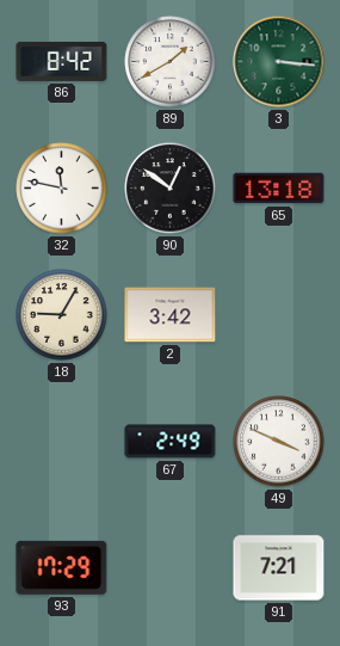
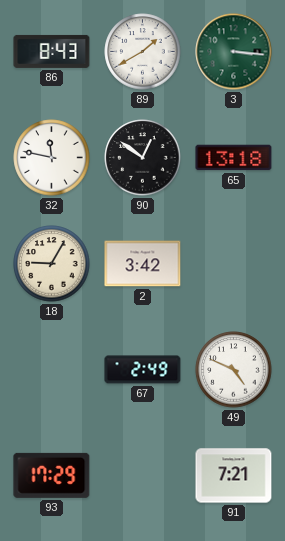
86: 8:42 -> 8:43
49: 3:49 -> 4:49
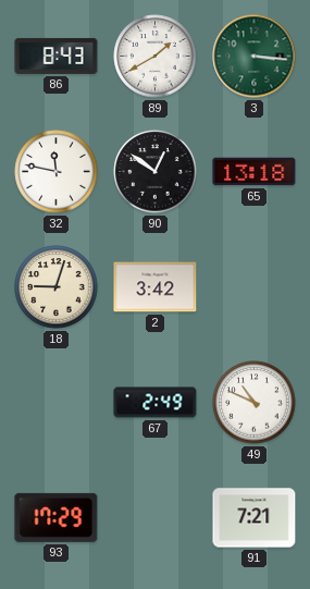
18: 9:05 -> 9:03
49: 4:49 -> 10:49
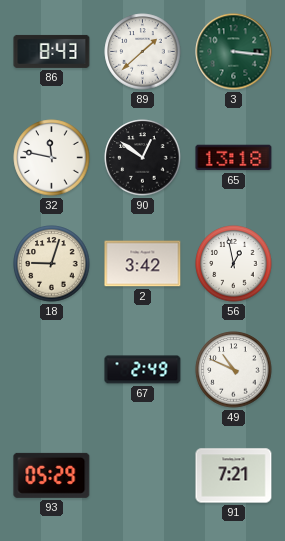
89: 1:40 -> 1:38
56: none -> 12:58
93: 17:29 -> 05:29
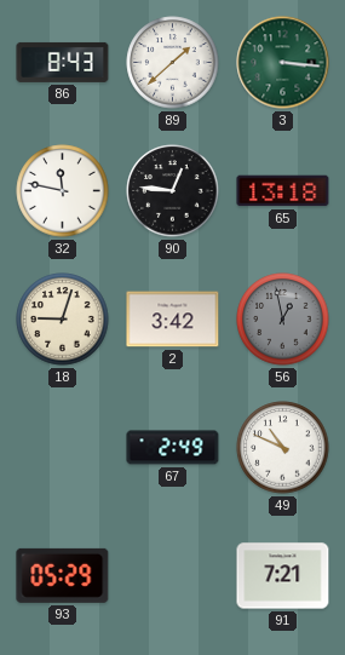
90: 12:51 -> 12:46
56 dial: white -> grey
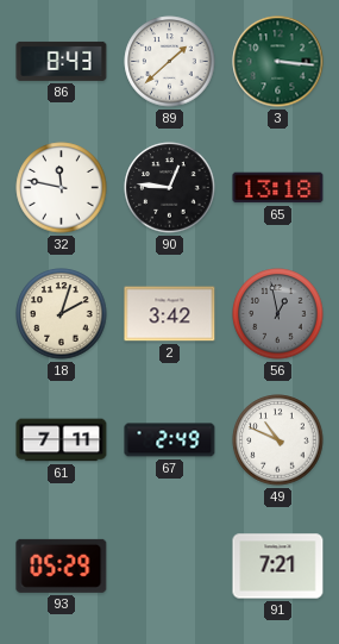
18: 9:03 -> 2:03
61: none -> 7:11
